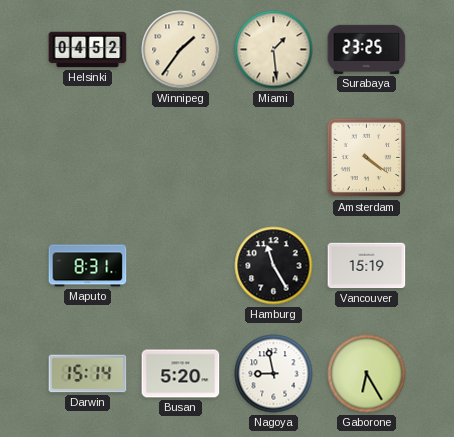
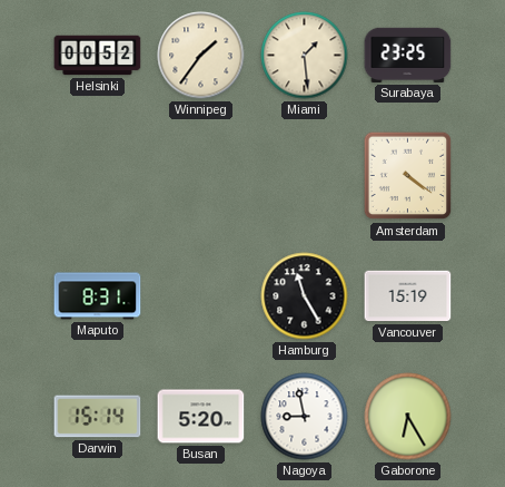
Helsinki: 04:52 -> 00:52
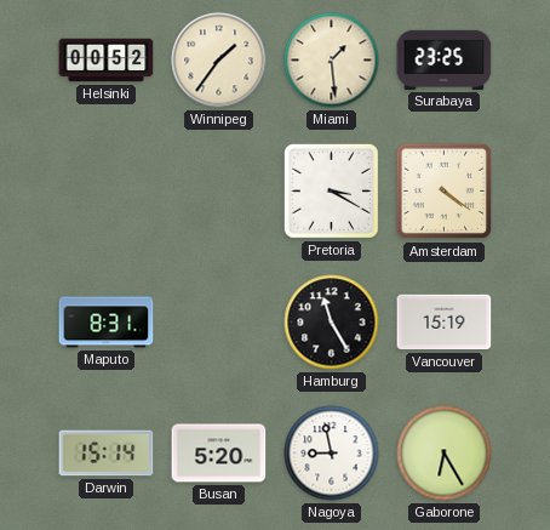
Pretoria: none -> 3:20
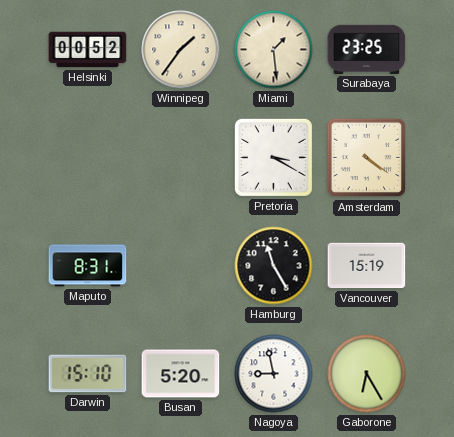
Darwin: 15:14 -> 15:10
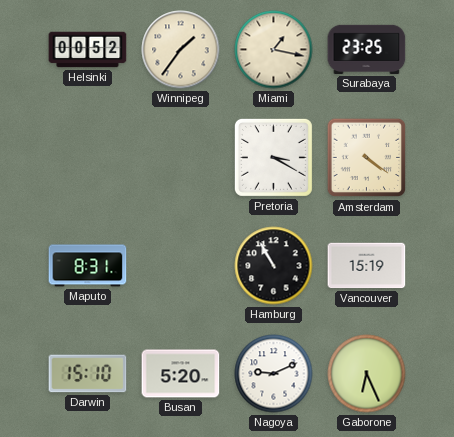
Miami: 1:29 -> 1:17
Hamburg: 11:25 -> 10:55
Nagoya: 8:58 -> 9:11
Gaborone: 6:25 -> 6:26
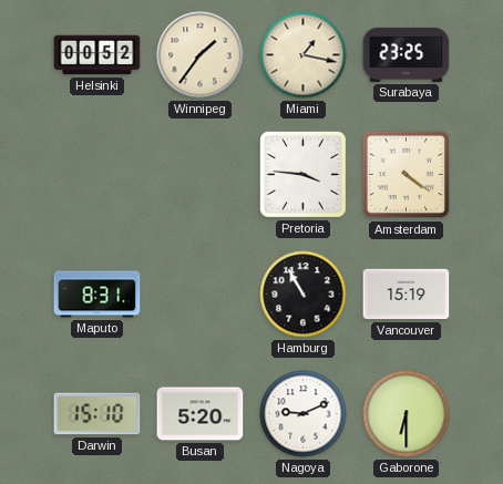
Pretoria: 3:20 -> 3:46
Gaborone: 6:26 -> 6:30
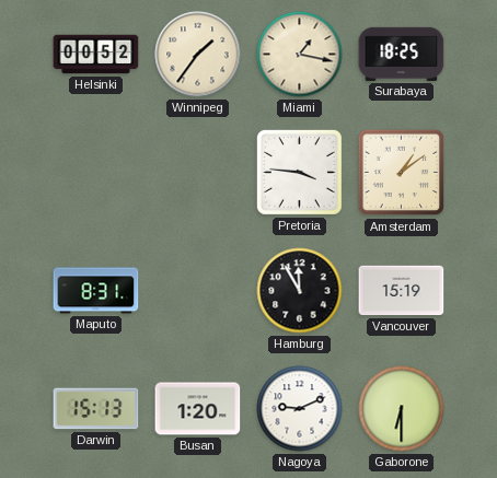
Surabaya: 23:25 -> 18:25
Amsterdam: 4:21 -> 1:09
Hamburg: 10:55 -> 11:55
Darwin: 15:10 -> 15:13
Busan: 5:20 -> 1:20
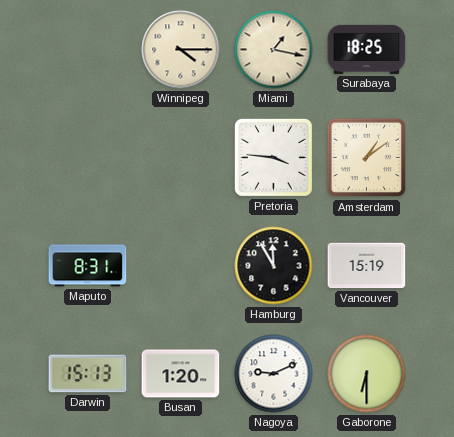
Helsinki: 00:52 -> none
Winnipeg: 1:36 -> 4:15
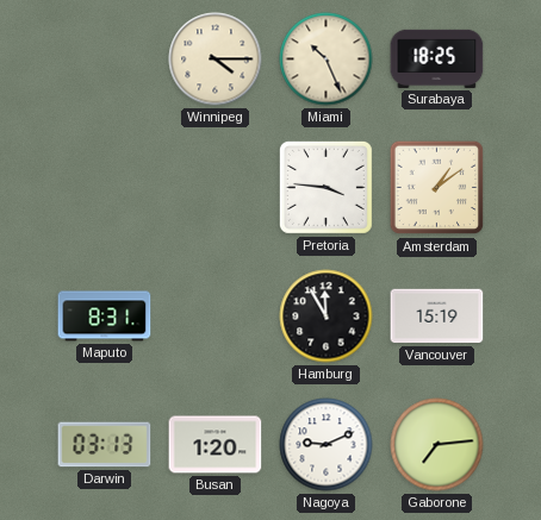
Miami: 1:17 -> 10:26
Darwin: 15:13 -> 03:13
Gaborone: 6:30 -> 7:14
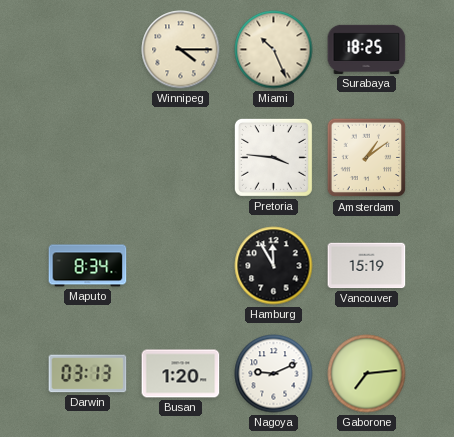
Maputo: 8:31 -> 8:34
